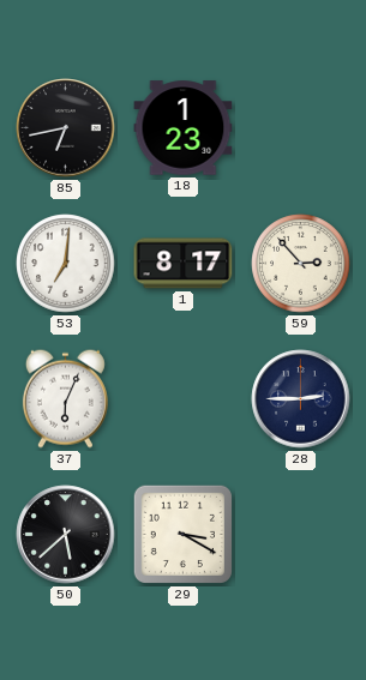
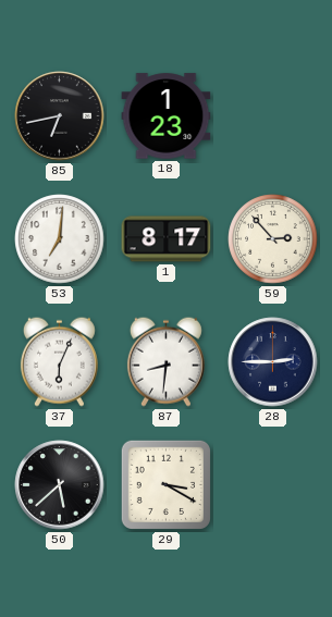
87: none -> 8:31
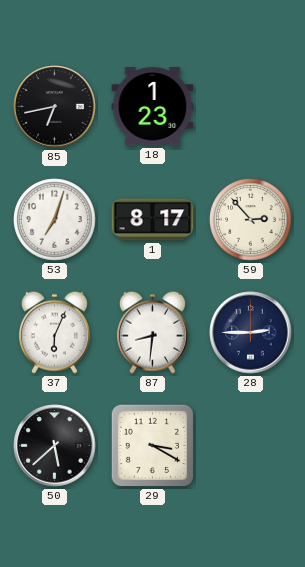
53: 7:01 -> 7:03
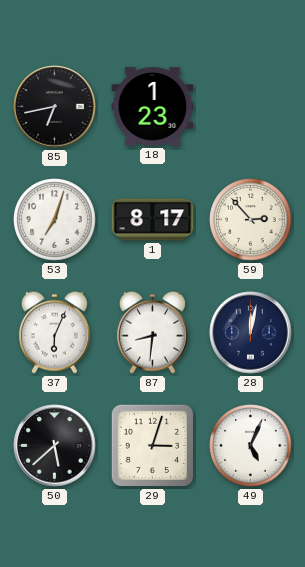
28: 2:45 -> 12:02
29: 3:20 -> 3:03
49: none -> 5:04
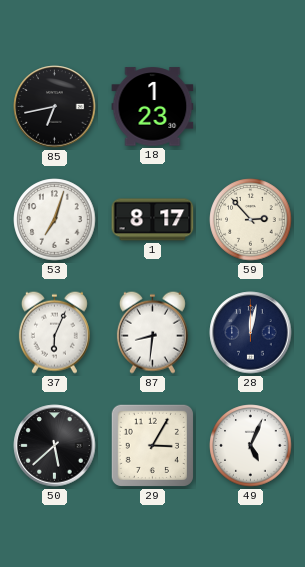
29: 3:03 -> 3:05
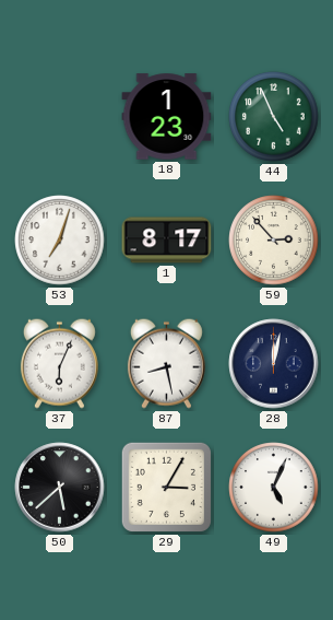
85: 6:43 -> none
44: none -> 4:56
87: 8:31 -> 8:28
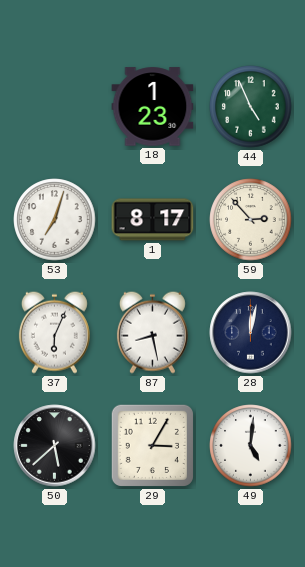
49: 5:04 -> 5:01
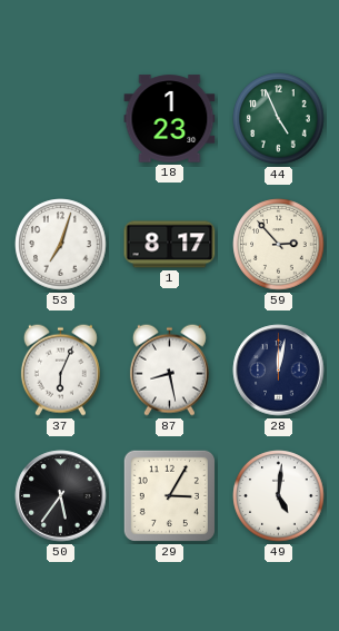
50: 5:38 -> 5:36
